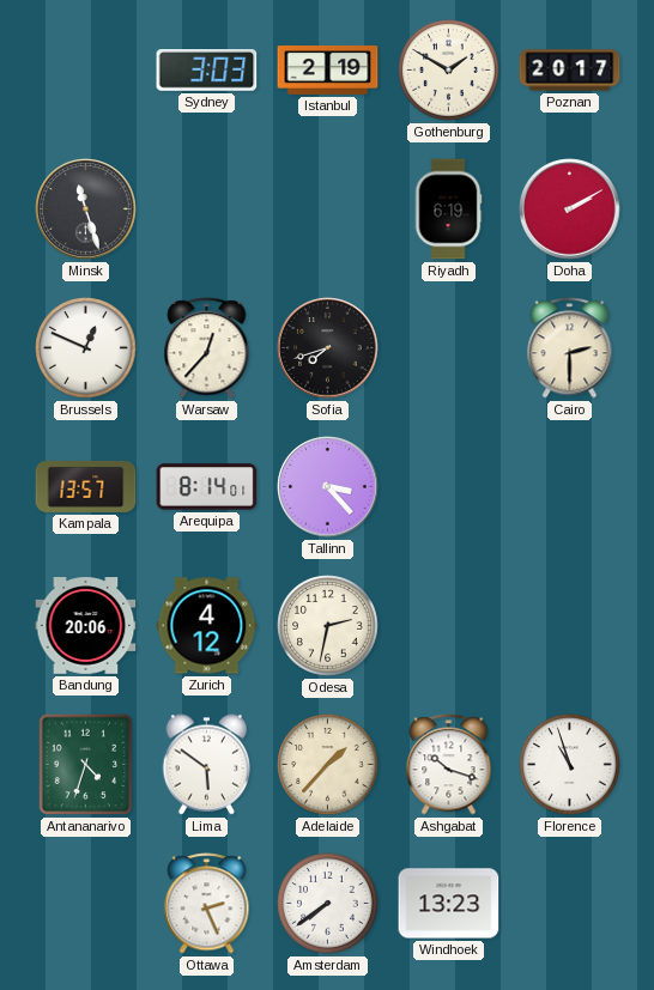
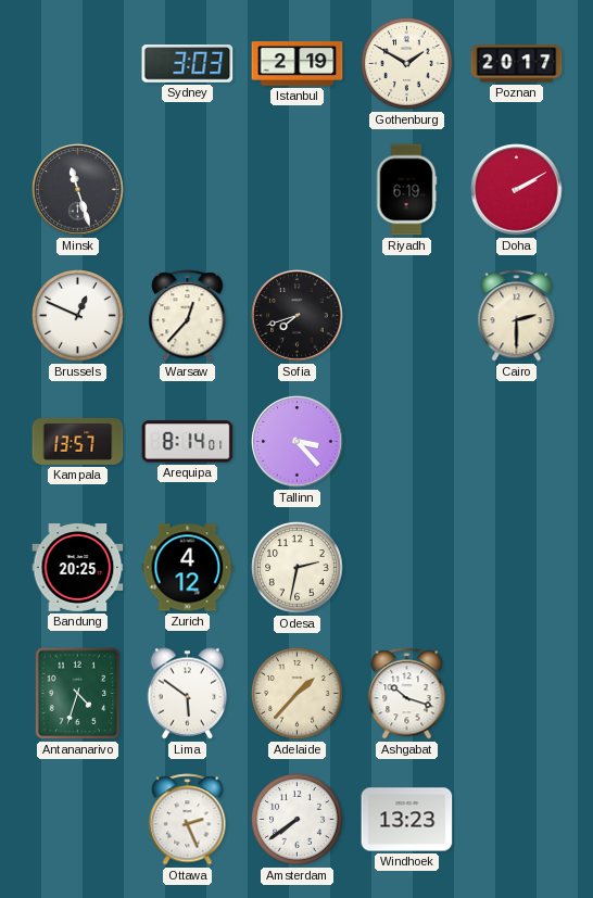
Bandung: 20:06 -> 20:25
Florence: 10:57 -> none
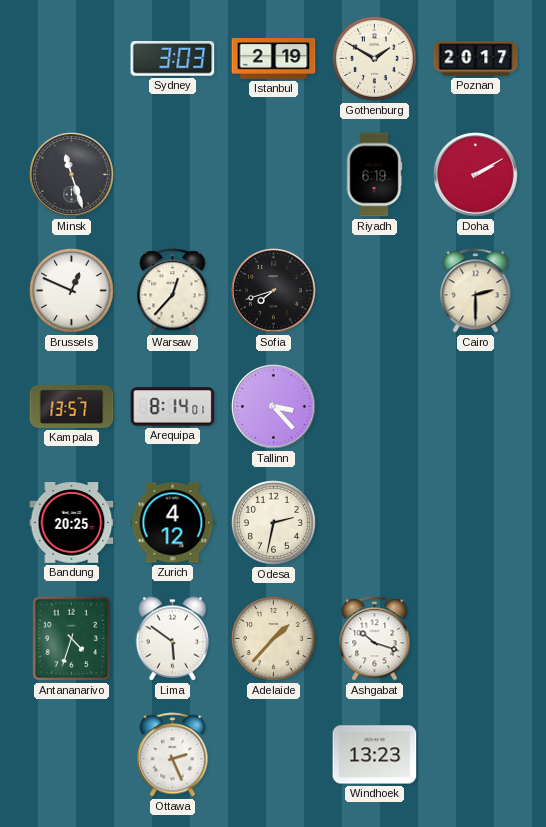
Amsterdam: 7:39 -> none
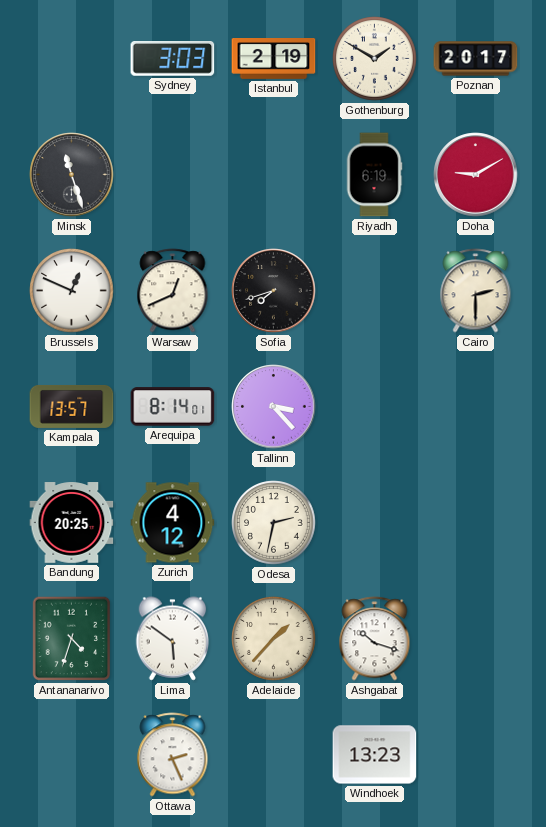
Doha: 2:10 -> 9:10
Warsaw: 12:37 -> 12:41
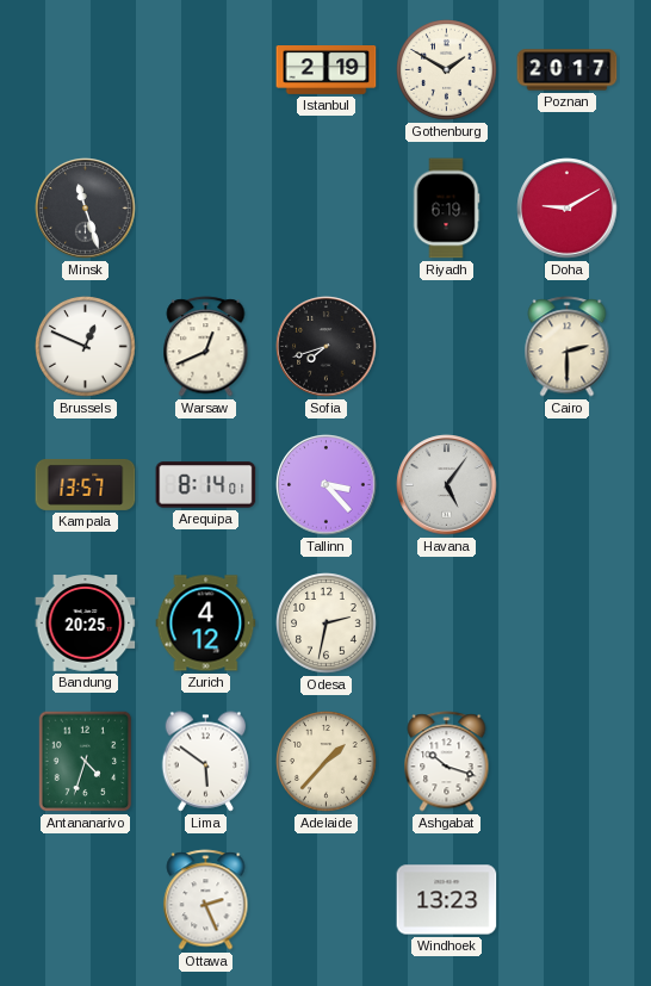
Sydney: 3:03 -> none
Havana: none -> 5:06
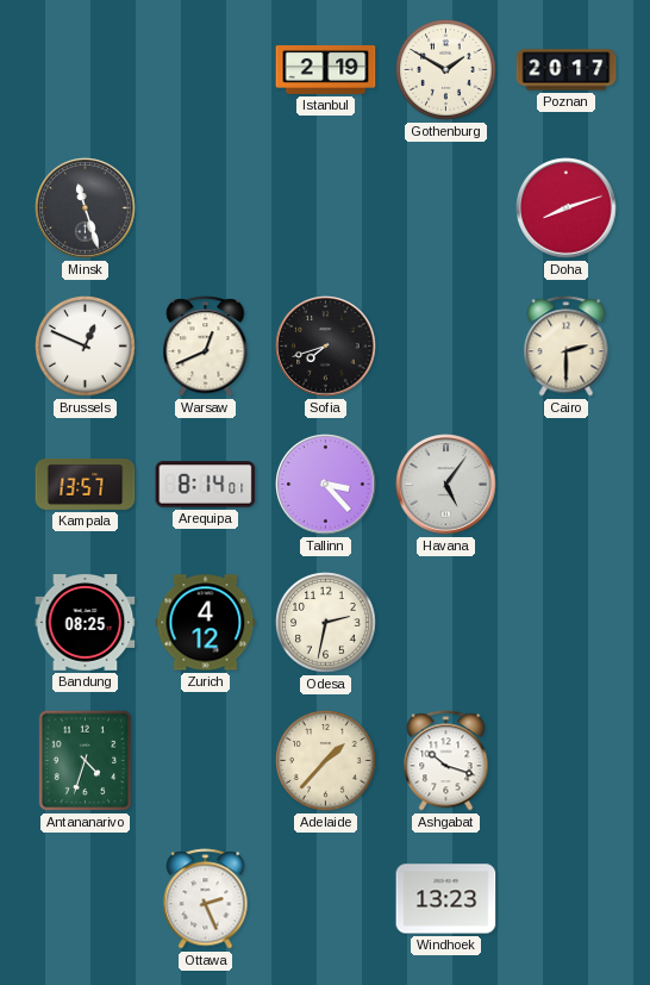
Riyadh: 6:19 -> none
Doha: 9:10 -> 8:12
Bandung: 20:25 -> 08:25
Lima: 5:51 -> none
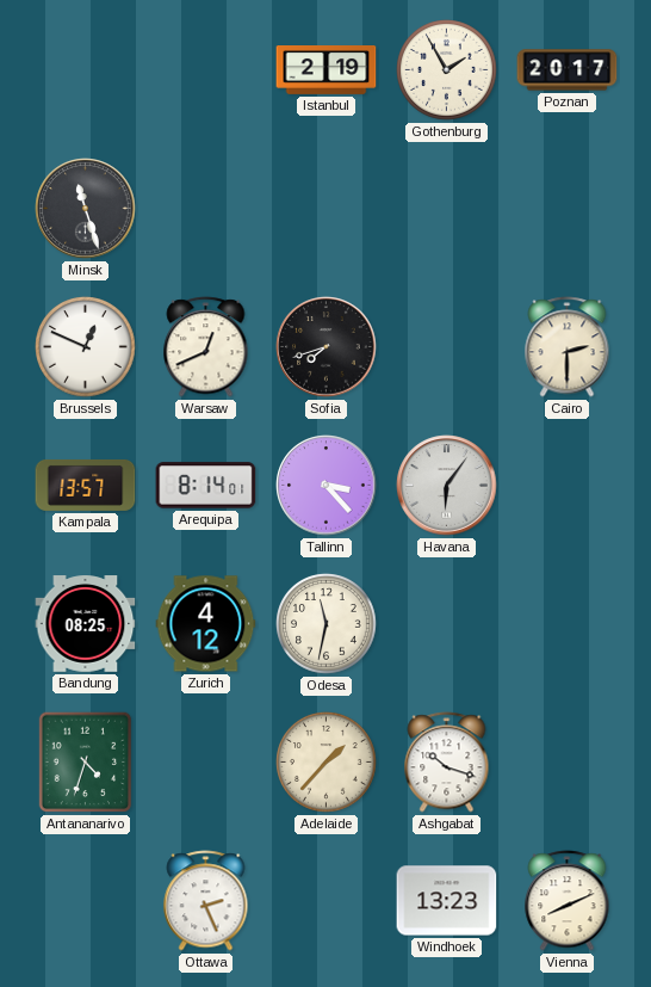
Gothenburg: 1:50 -> 1:55
Doha: 8:12 -> none
Havana: 5:06 -> 6:06
Odesa: 2:32 -> 11:32
Vienna: none -> 8:11
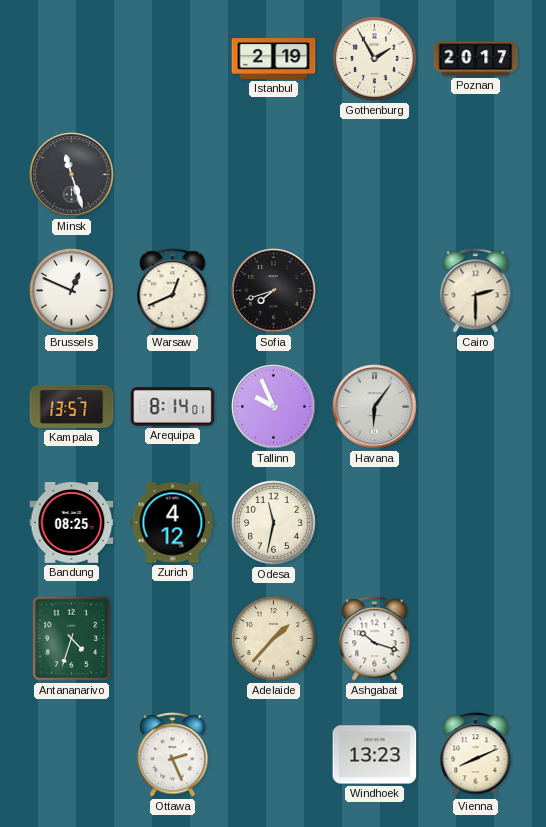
Tallinn: 3:23 -> 9:56
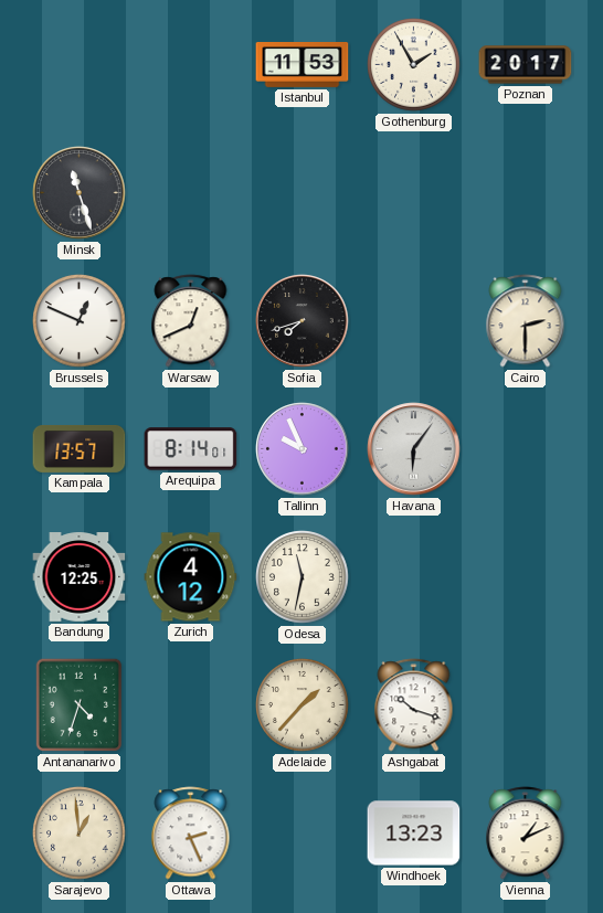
Istanbul: 2:19 -> 11:53
Bandung: 08:25 -> 12:25
Sarajevo: none -> 12:59
Vienna: 8:11 -> 1:11
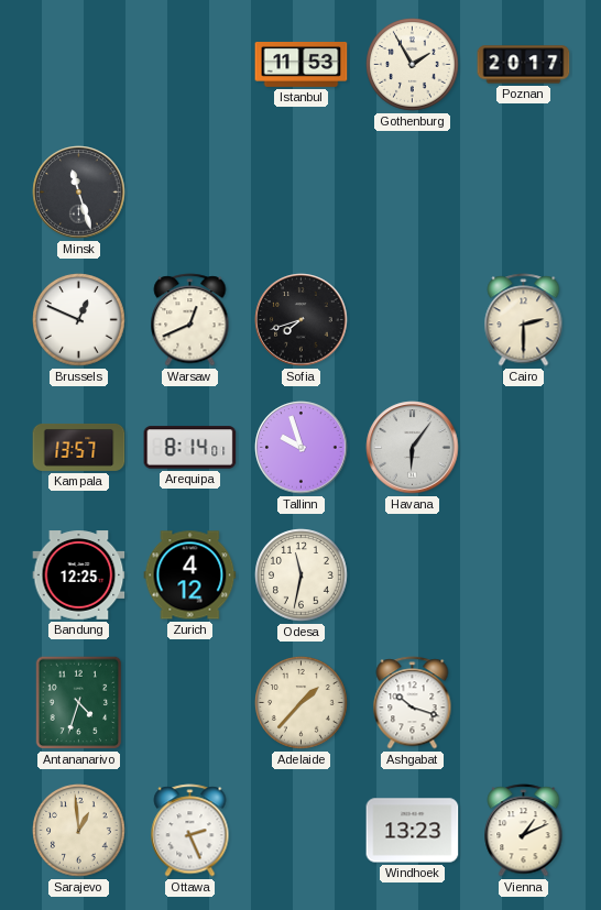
Tallinn: 9:56 -> 9:57
